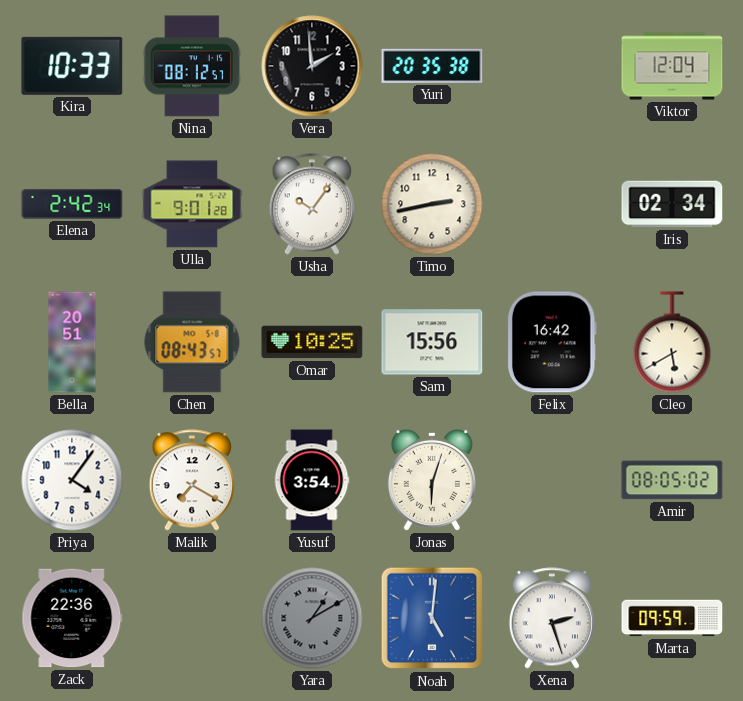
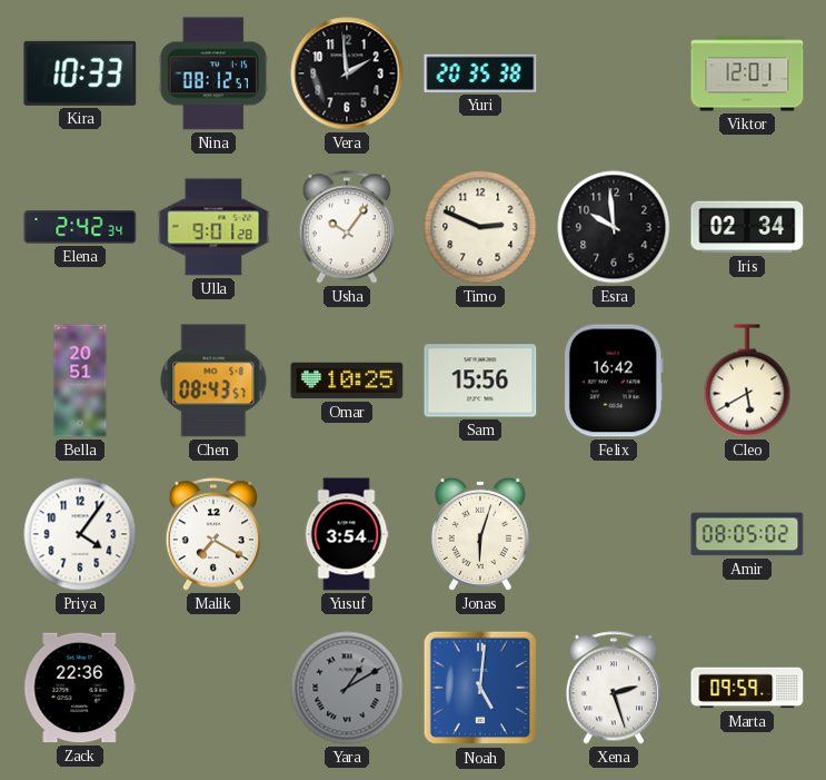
Viktor: 12:04 -> 12:01
Timo: 2:43 -> 2:49
Esra: none -> 9:59
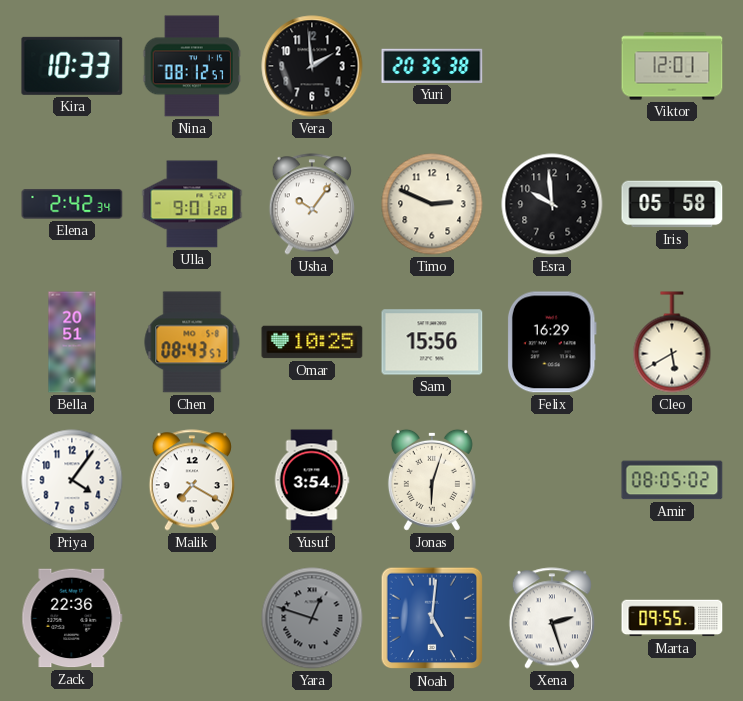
Iris: 02:34 -> 05:58
Felix: 16:42 -> 16:29
Yara: 1:10 -> 12:48
Marta: 09:59 -> 09:55
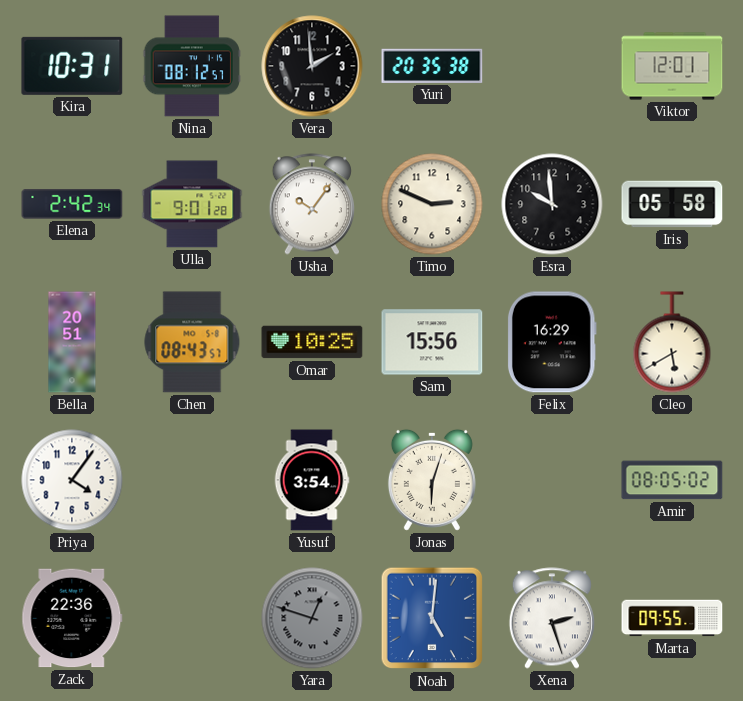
Kira: 10:33 -> 10:31
Malik: 7:20 -> none
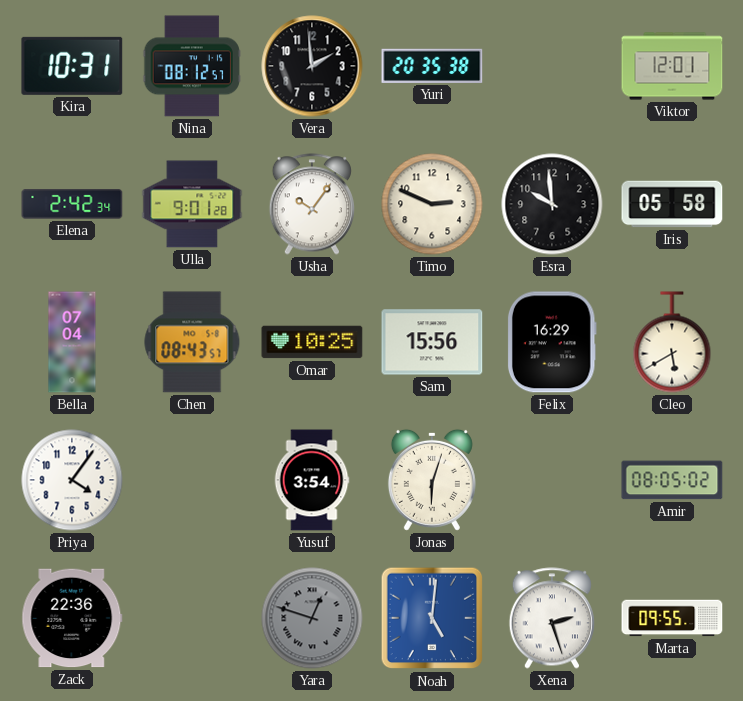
Bella: 20:51 -> 07:04
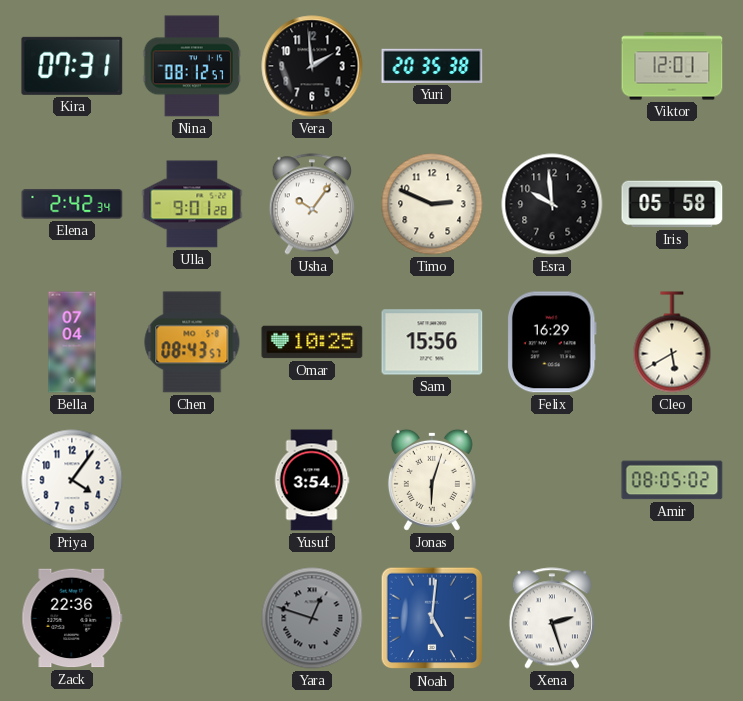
Kira: 10:31 -> 07:31
Marta: 09:55 -> none
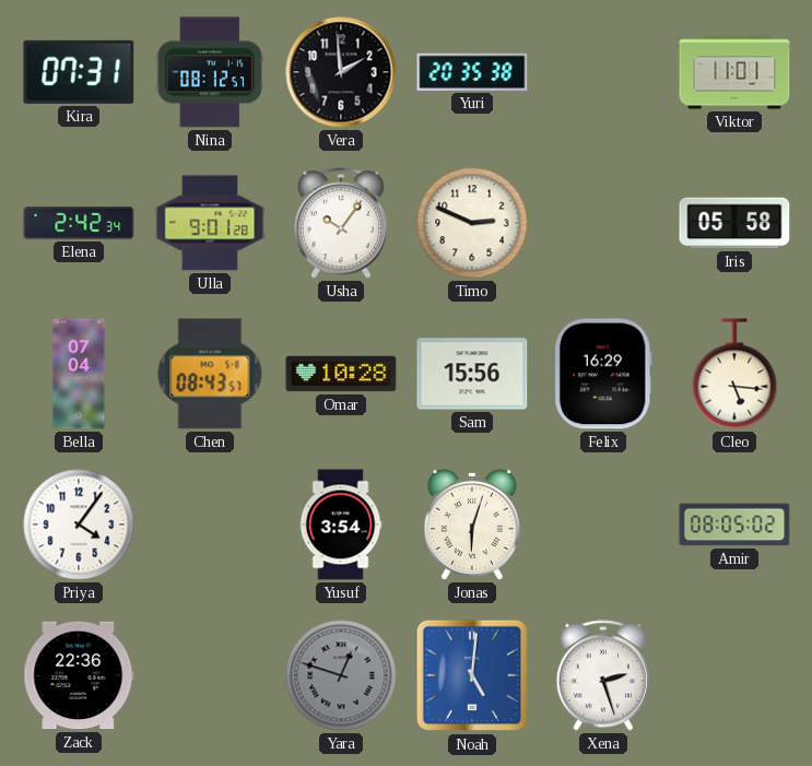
Viktor: 12:01 -> 11:01
Esra: 9:59 -> none
Omar: 10:25 -> 10:28
Cleo: 5:40 -> 5:16
